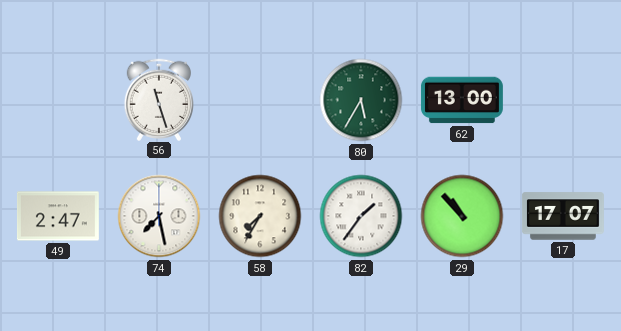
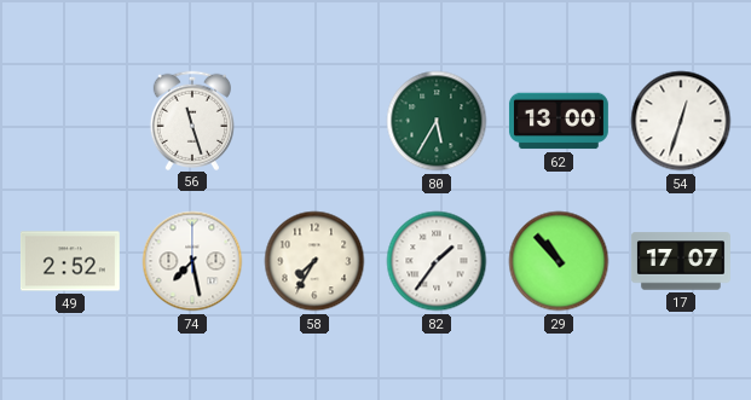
54: none -> 12:33
49: 2:47 -> 2:52
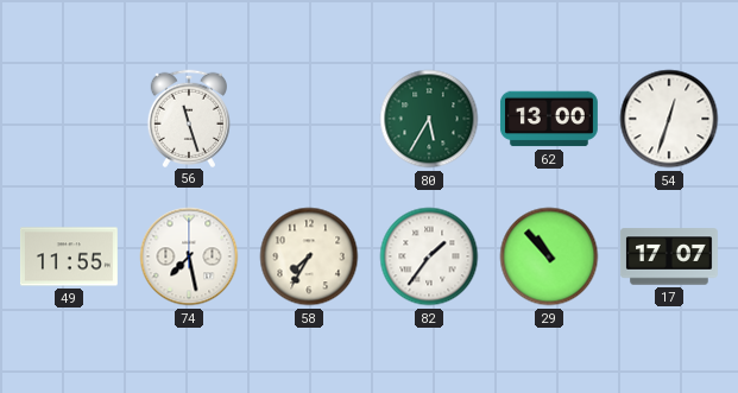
49: 2:52 -> 11:55
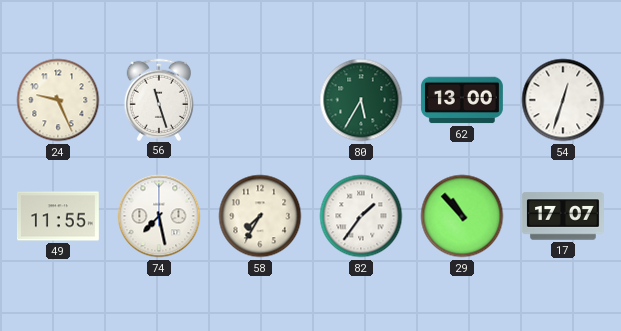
24: none -> 9:26
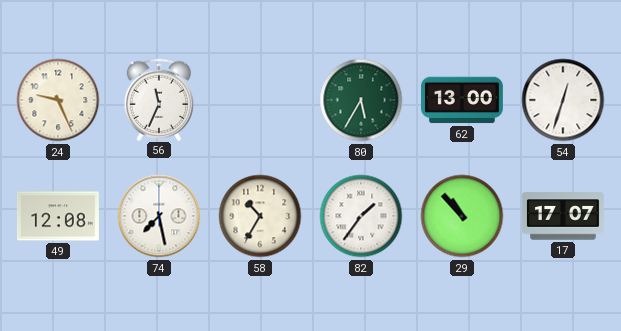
56: 11:27 -> 11:34
49: 11:55 -> 12:08
58: 7:35 -> 10:35
